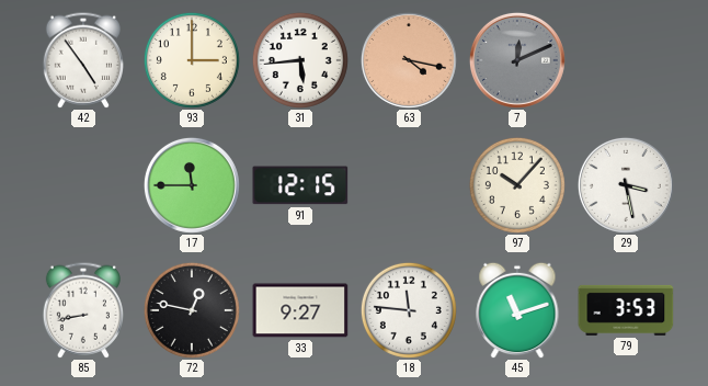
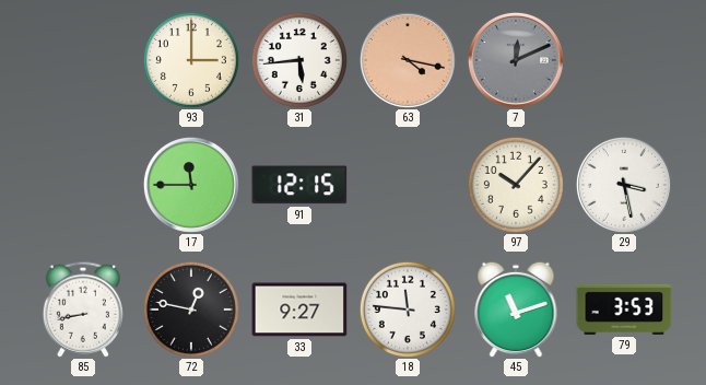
42: 4:54 -> none
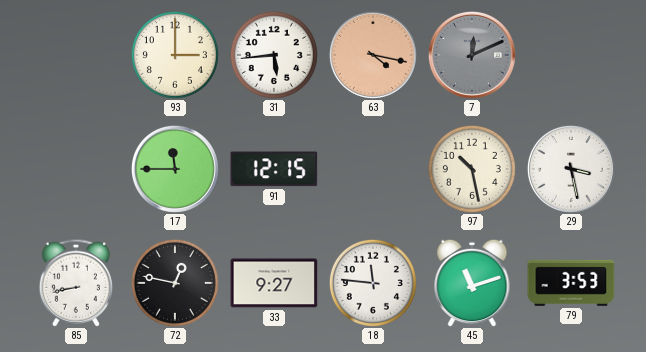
97: 10:07 -> 10:28
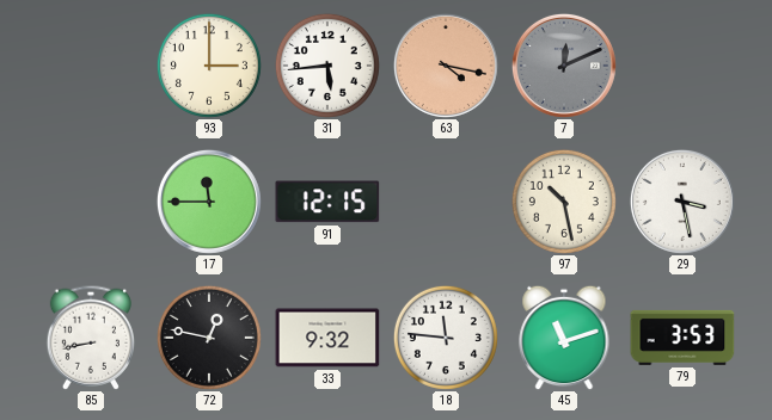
33: 9:27 -> 9:32
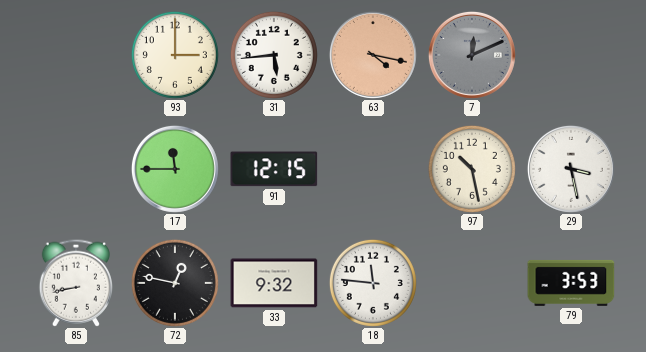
45: 11:12 -> none
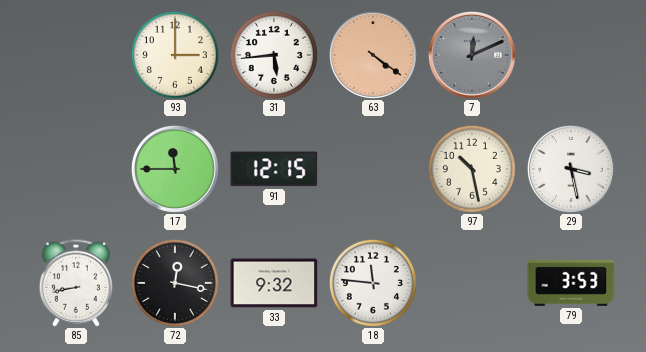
63: 4:17 -> 4:21
72: 12:47 -> 12:17
